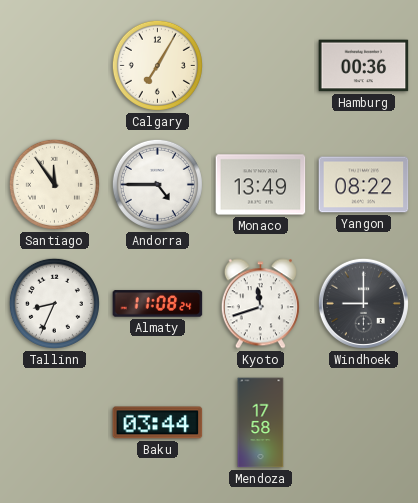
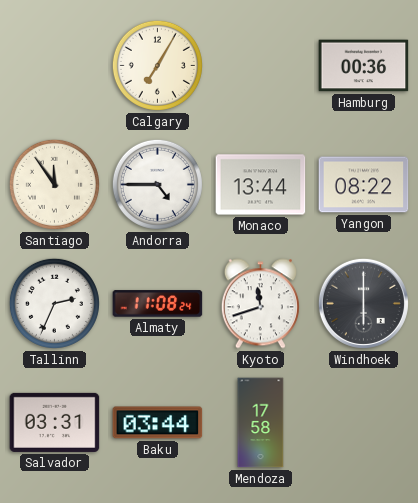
Monaco: 13:49 -> 13:44
Tallinn: 8:34 -> 2:34
Windhoek: 9:00 -> 6:00
Salvador: none -> 03:31
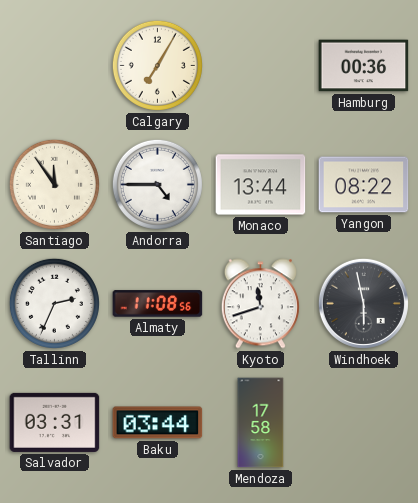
Almaty: 11:08:24 -> 11:08:56
Windhoek: 6:00 -> 5:58
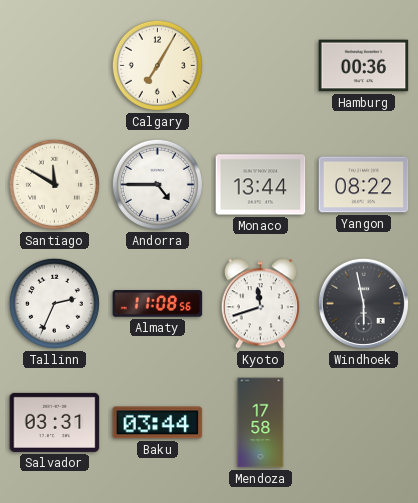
Santiago: 11:54 -> 11:50
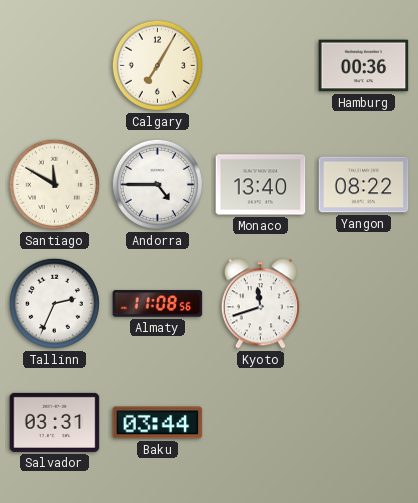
Monaco: 13:44 -> 13:40
Windhoek: 5:58 -> none
Mendoza: 17:58 -> none
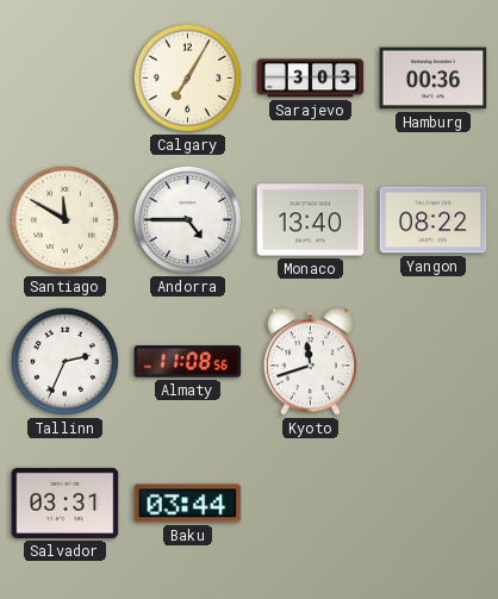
Sarajevo: none -> 3:03
